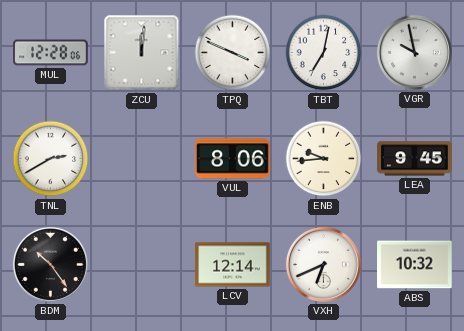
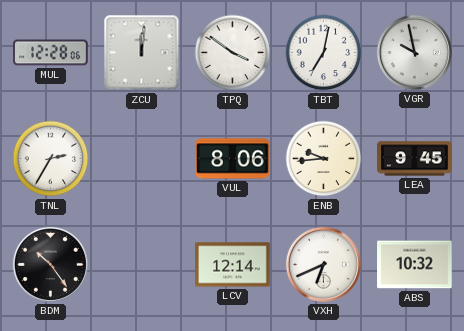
TPQ: 3:49 -> 3:51
TNL: 2:40 -> 2:35
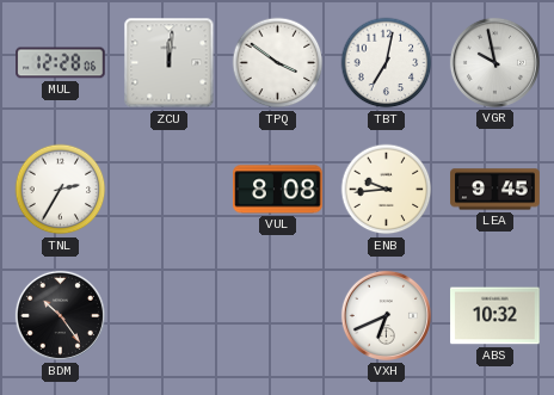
VUL: 8:06 -> 8:08
LCV: 12:14 -> none
